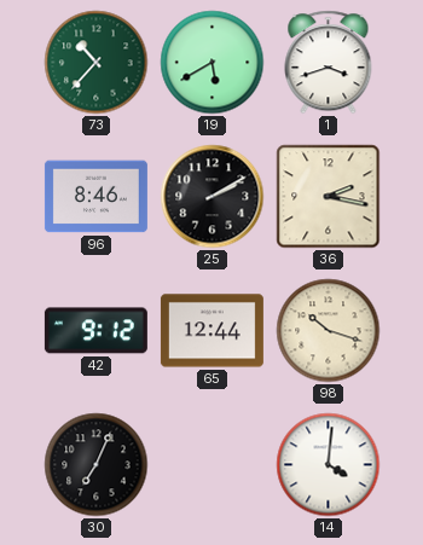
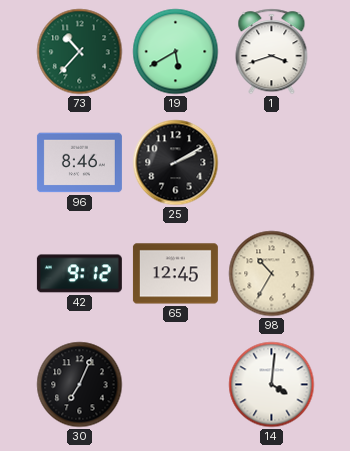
36: 2:17 -> none
65: 12:44 -> 12:45
98: 10:18 -> 10:35
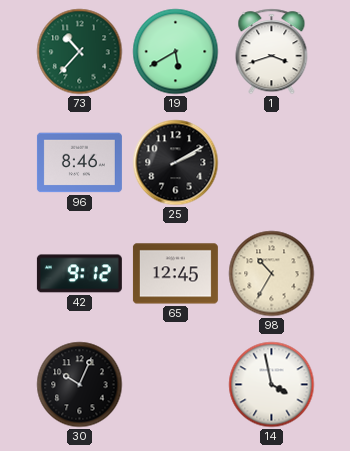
30: 7:04 -> 10:04
14: 4:01 -> 3:58
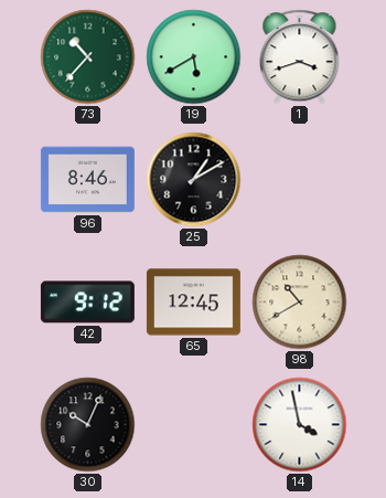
25: 2:10 -> 1:10
98: 10:35 -> 10:40
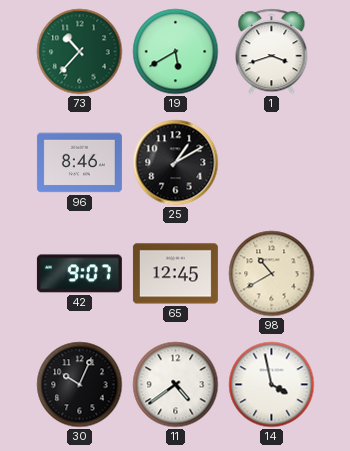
42: 9:12 -> 9:07
11: none -> 4:39
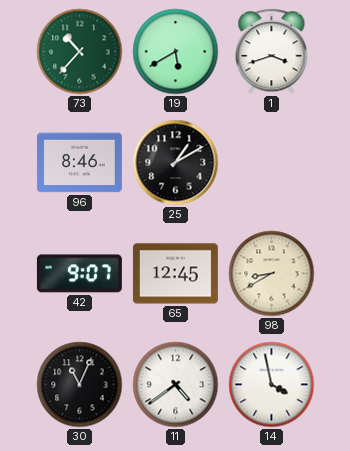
98: 10:40 -> 8:40
30: 10:04 -> 11:04
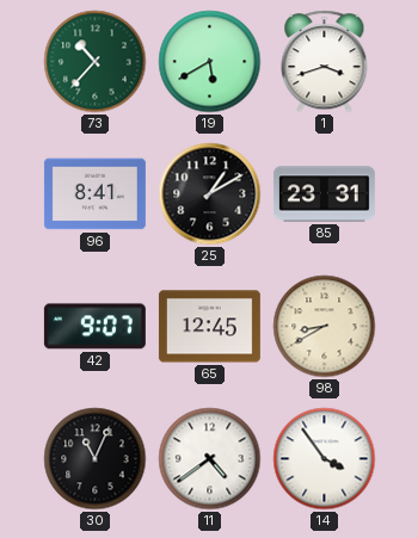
96: 8:46 -> 8:41
85: none -> 23:31
14: 3:58 -> 3:54
